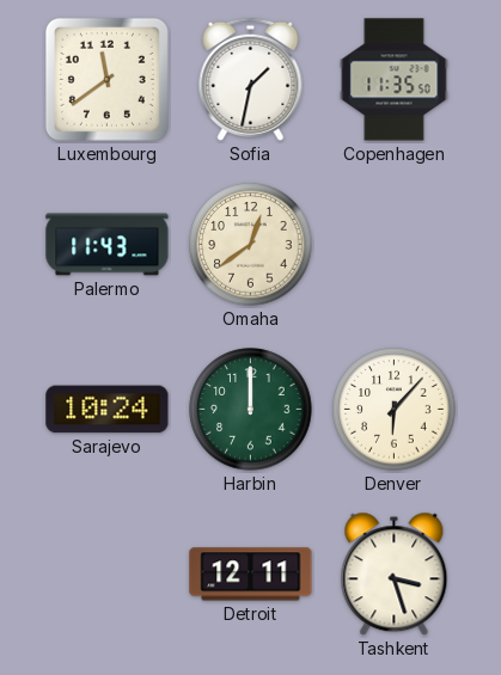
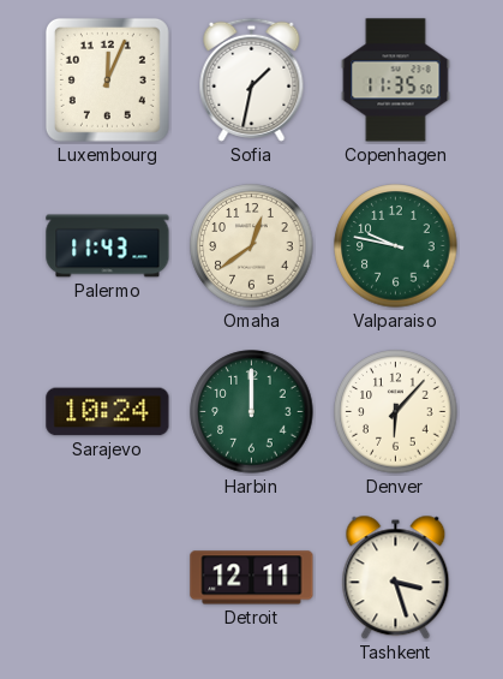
Luxembourg: 11:39 -> 12:04
Valparaiso: none -> 9:47
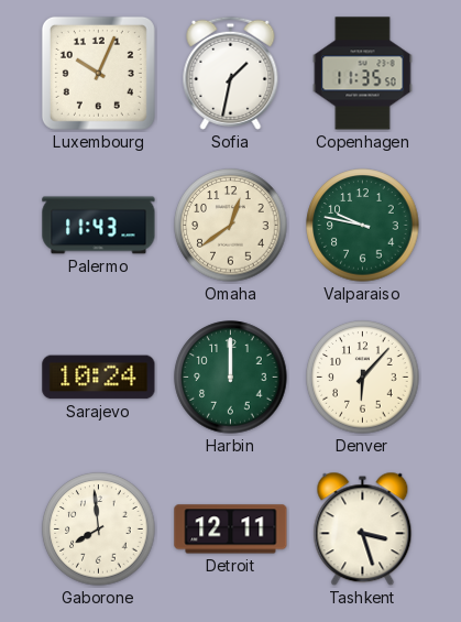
Luxembourg: 12:04 -> 10:04
Gaborone: none -> 7:59
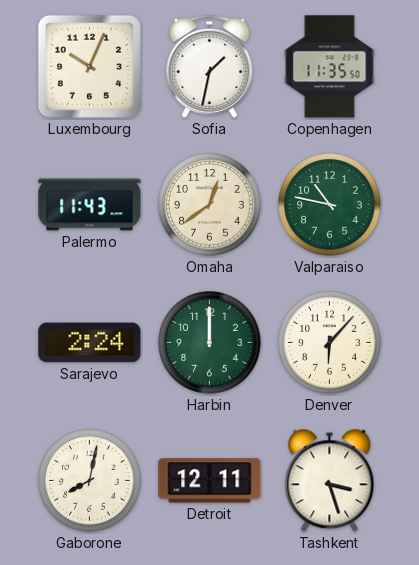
Valparaiso: 9:47 -> 10:47
Sarajevo: 10:24 -> 2:24
Gaborone: 7:59 -> 8:02
